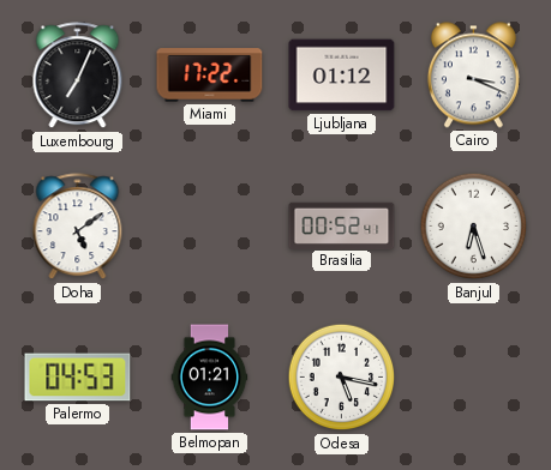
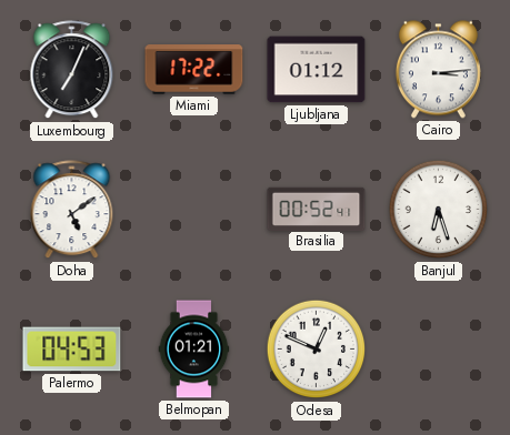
Cairo: 3:19 -> 3:14
Odesa: 5:17 -> 12:49
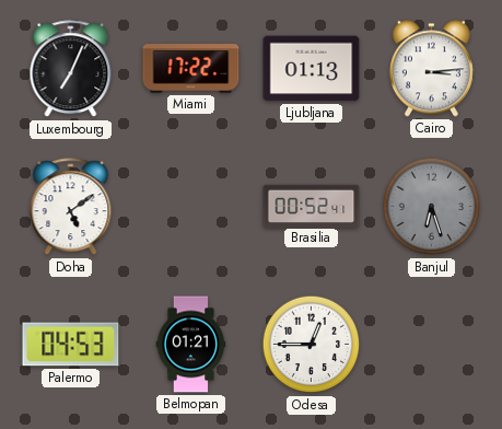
Ljubljana: 01:12 -> 01:13
Banjul dial: white -> grey
Odesa: 12:49 -> 12:45
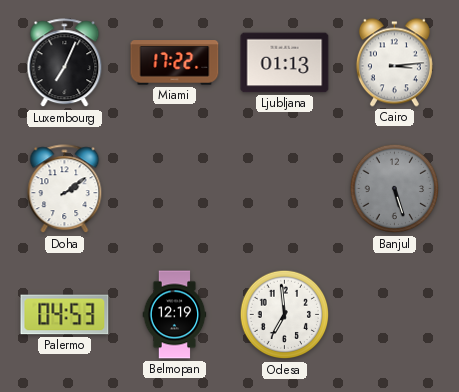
Doha: 5:09 -> 2:09
Brasilia: 00:52 -> none
Banjul: 6:27 -> 5:27
Belmopan: 01:21 -> 12:19
Odesa: 12:45 -> 6:59
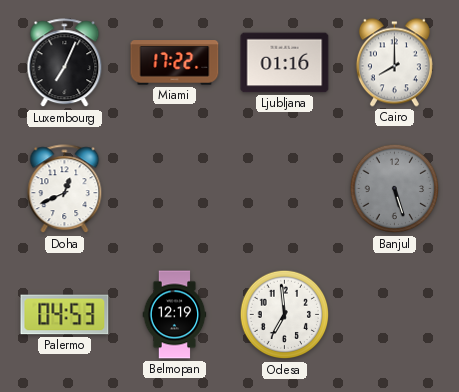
Ljubljana: 01:13 -> 01:16
Cairo: 3:14 -> 8:00
Doha: 2:09 -> 12:41
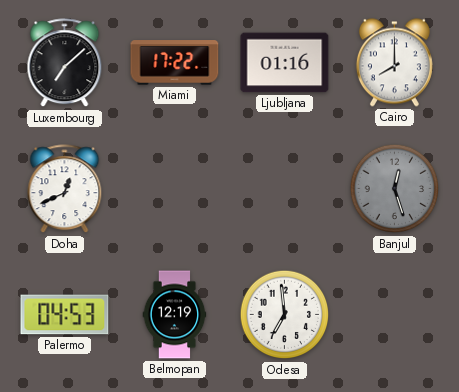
Luxembourg: 7:04 -> 7:08
Banjul: 5:27 -> 12:27
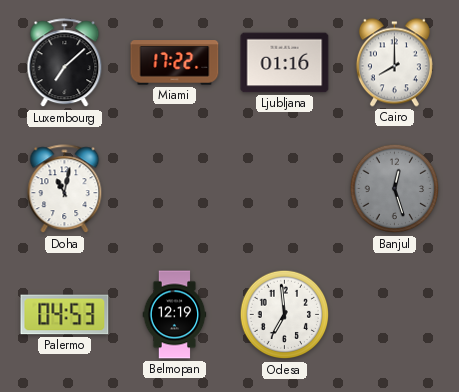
Doha: 12:41 -> 11:02
